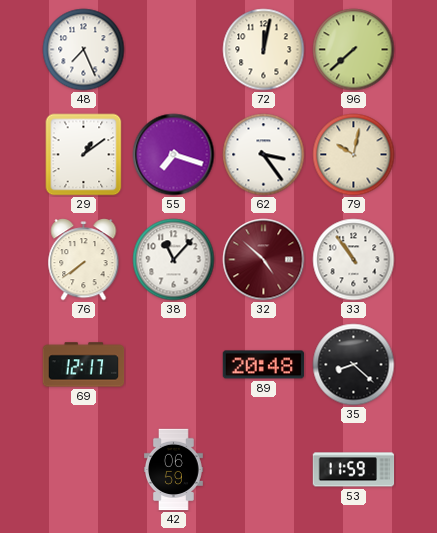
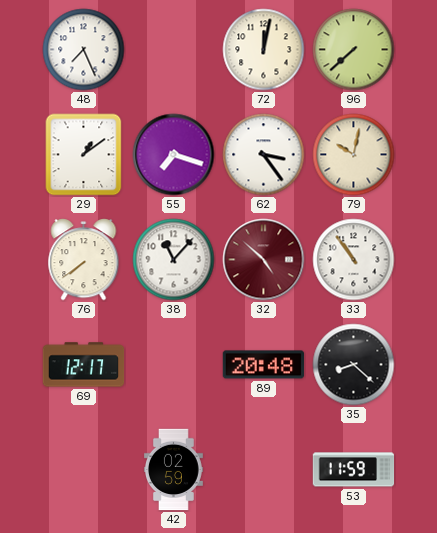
42: 06:59 -> 02:59
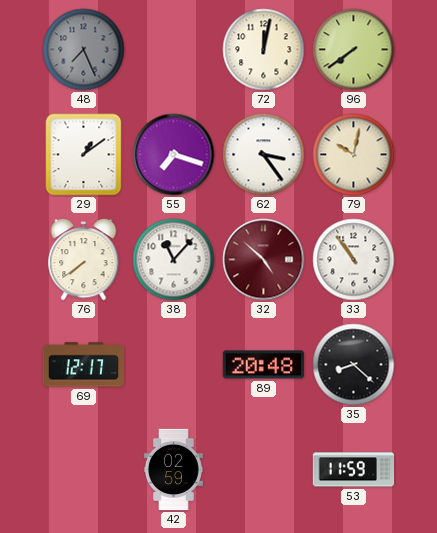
48 dial: white -> grey
96: 7:38 -> 7:39
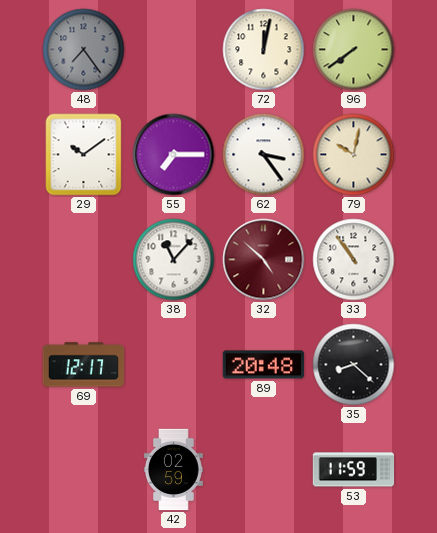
48: 7:26 -> 7:24
29: 1:09 -> 10:09
55: 7:18 -> 7:15
76: 7:39 -> none
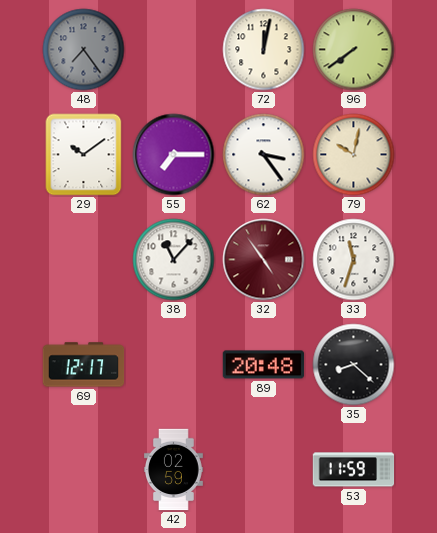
32: 4:52 -> 4:54
33: 10:54 -> 11:33
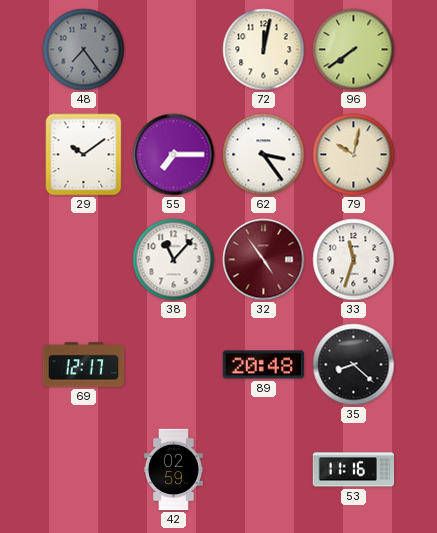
53: 11:59 -> 11:16
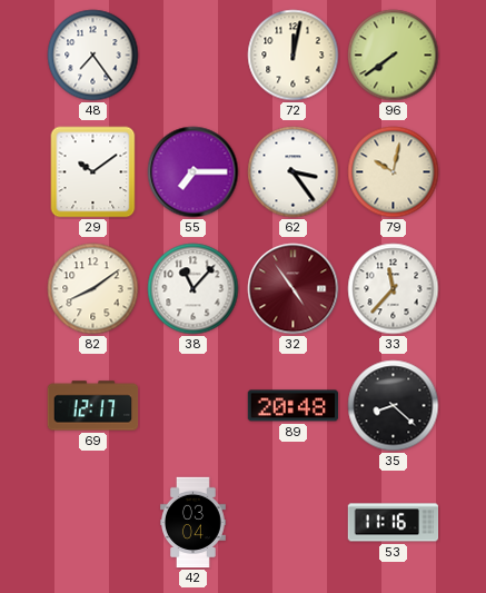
48 dial: grey -> white
82: none -> 8:09
33: 11:33 -> 11:37
42: 02:59 -> 03:04
